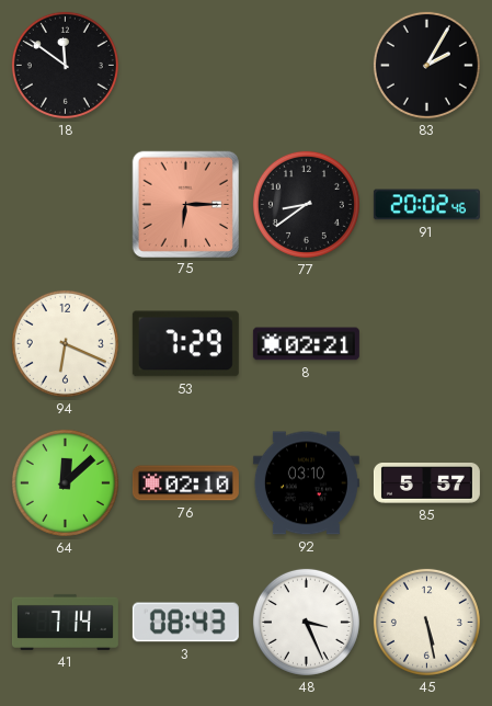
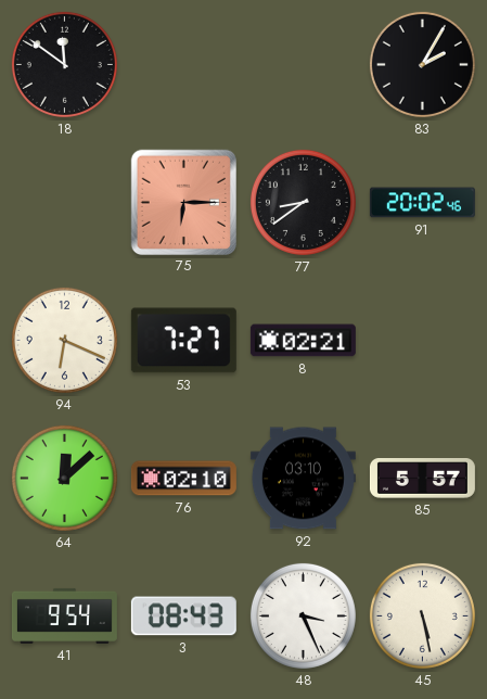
53: 7:29 -> 7:27
41: 7:14 -> 9:54
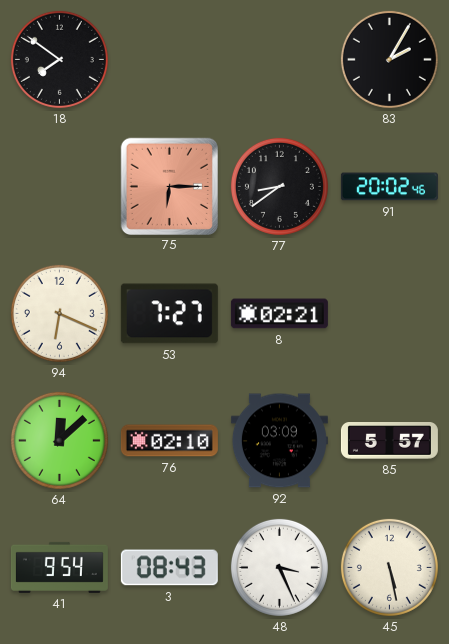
18: 11:51 -> 7:51
92: 03:10 -> 03:09
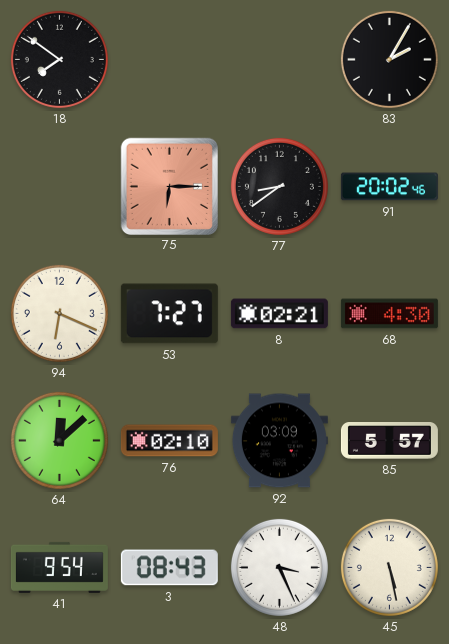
68: none -> 4:30
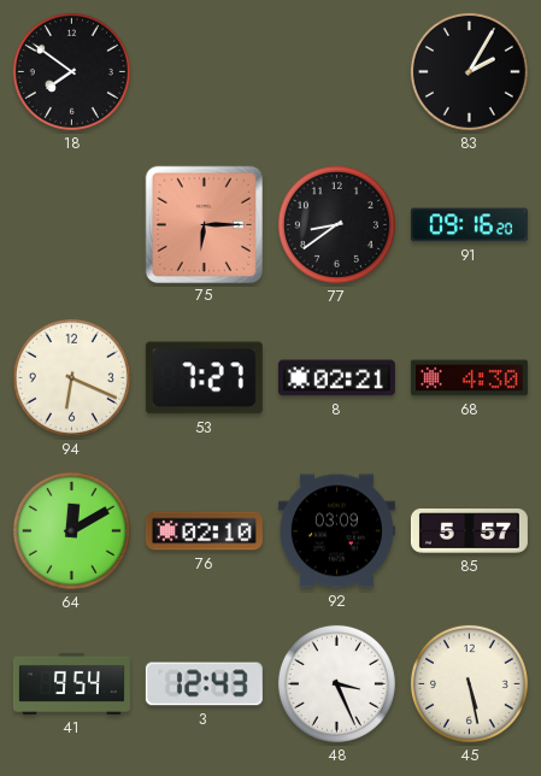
91: 20:02 -> 09:16
64: 12:08 -> 12:10
3: 08:43 -> 12:43
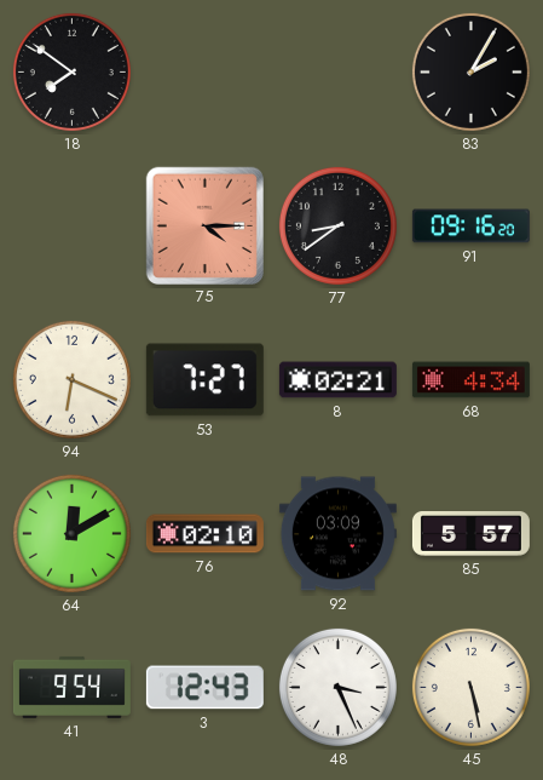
75: 6:15 -> 4:15
68: 4:30 -> 4:34
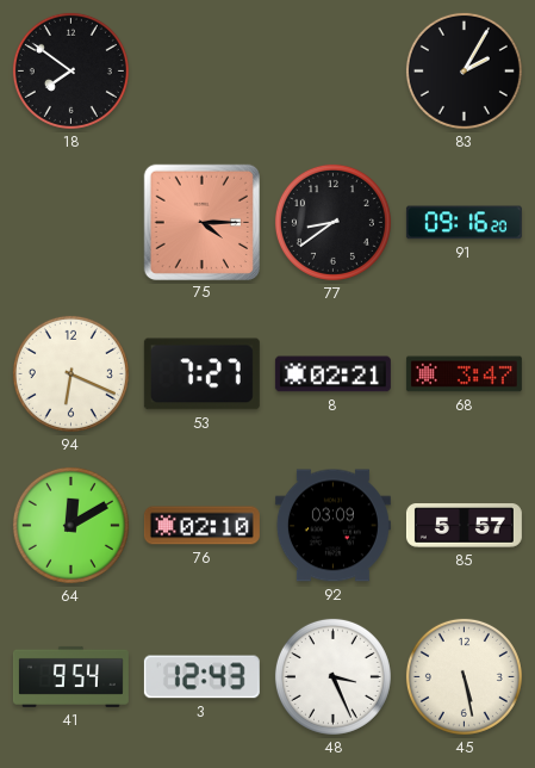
68: 4:34 -> 3:47
